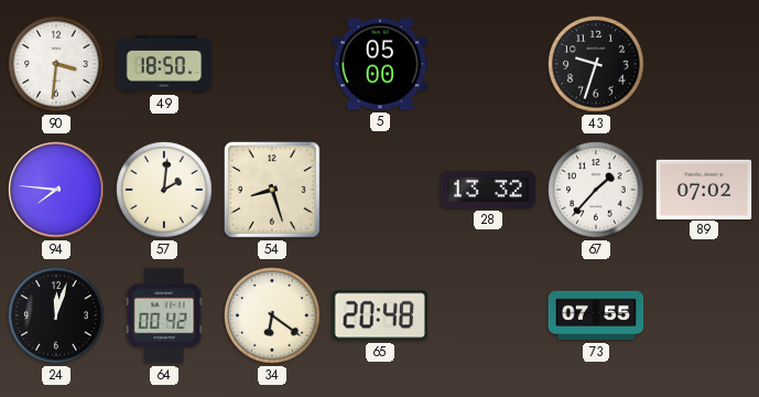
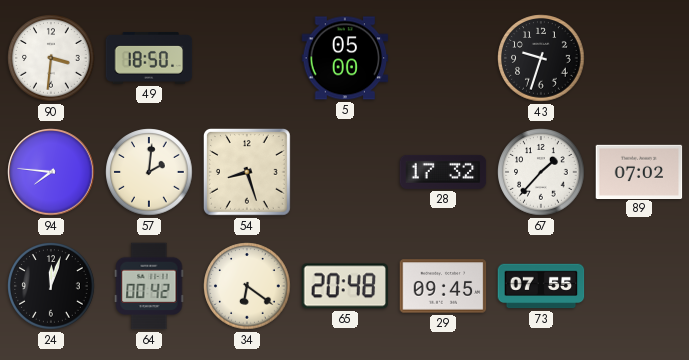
28: 13:32 -> 17:32
29: none -> 09:45
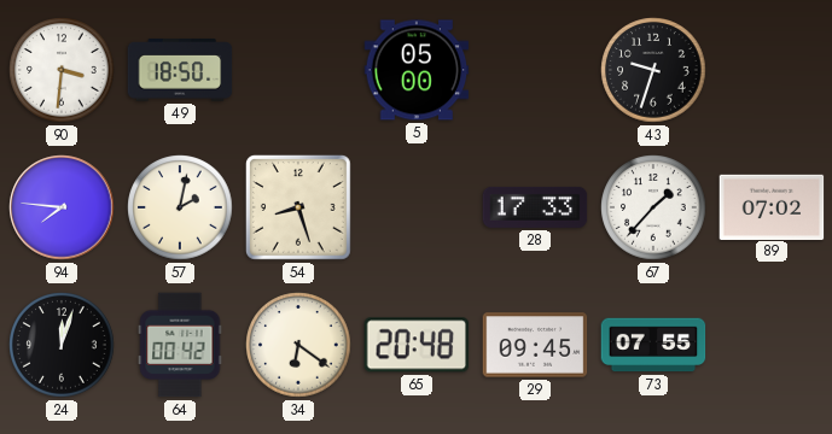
57: 2:01 -> 2:02
28: 17:32 -> 17:33
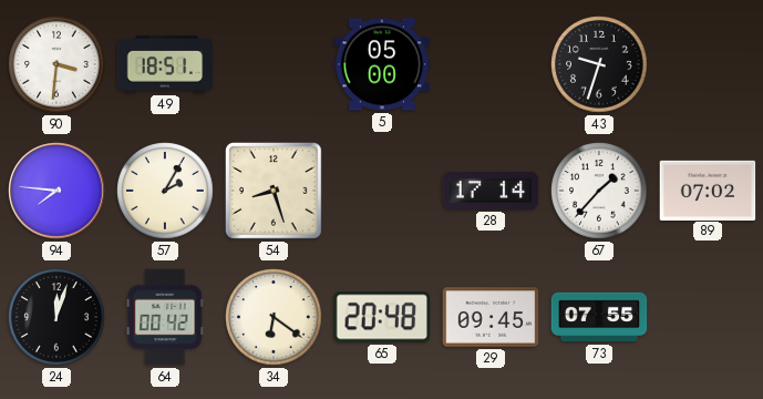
49: 18:50 -> 18:51
57: 2:02 -> 2:05
28: 17:33 -> 17:14
